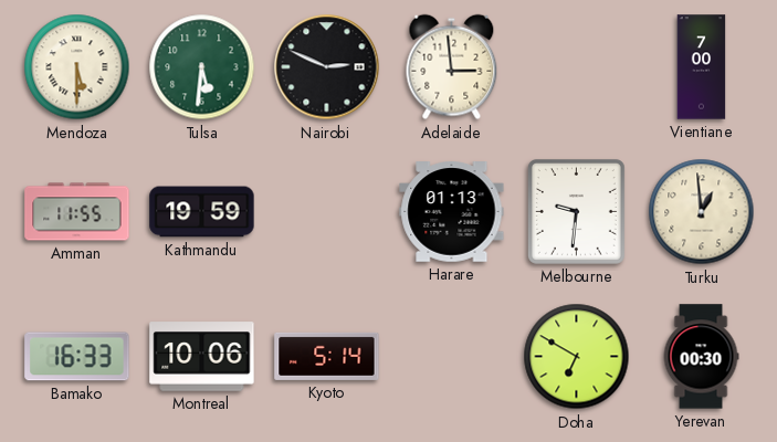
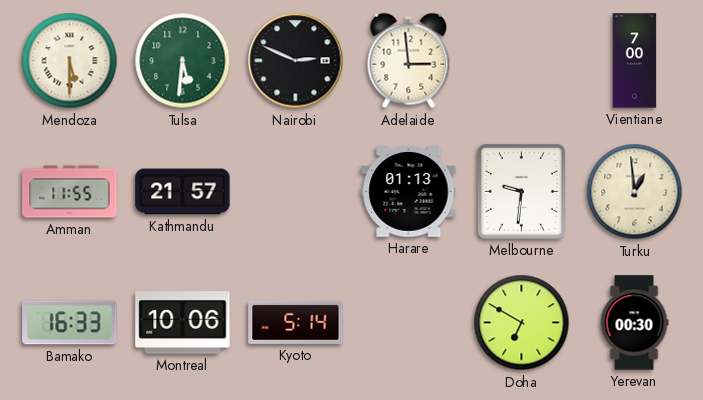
Kathmandu: 19:59 -> 21:57
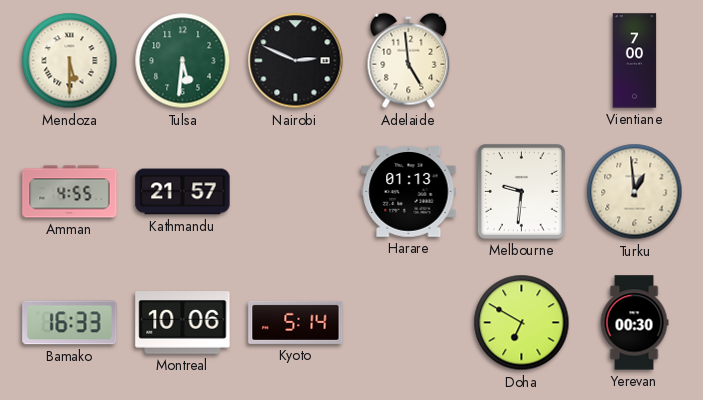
Adelaide: 2:59 -> 4:59
Amman: 11:55 -> 4:55
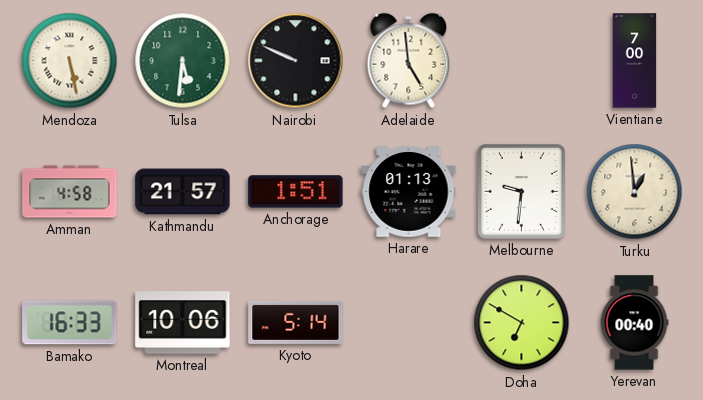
Mendoza: 5:30 -> 5:28
Nairobi: 2:49 -> 9:49
Amman: 4:55 -> 4:58
Anchorage: none -> 1:51
Yerevan: 00:30 -> 00:40
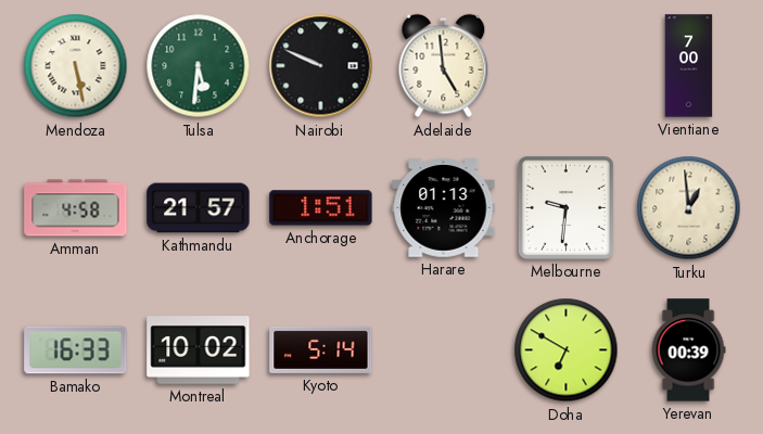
Montreal: 10:06 -> 10:02
Yerevan: 00:40 -> 00:39
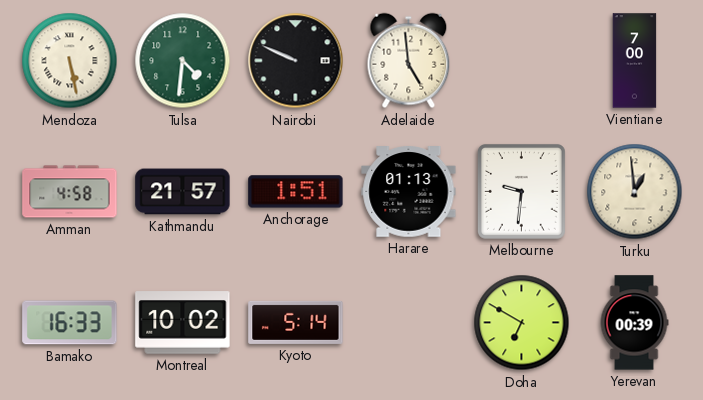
Tulsa: 5:31 -> 4:31
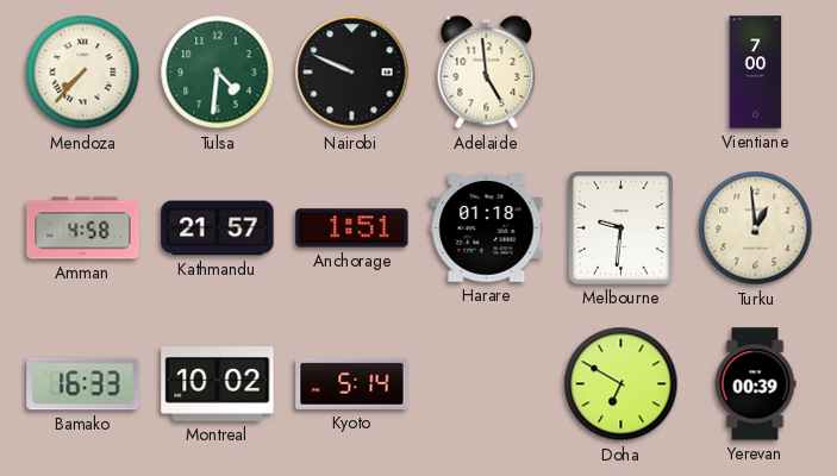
Mendoza: 5:28 -> 7:37
Harare: 01:13 -> 01:18
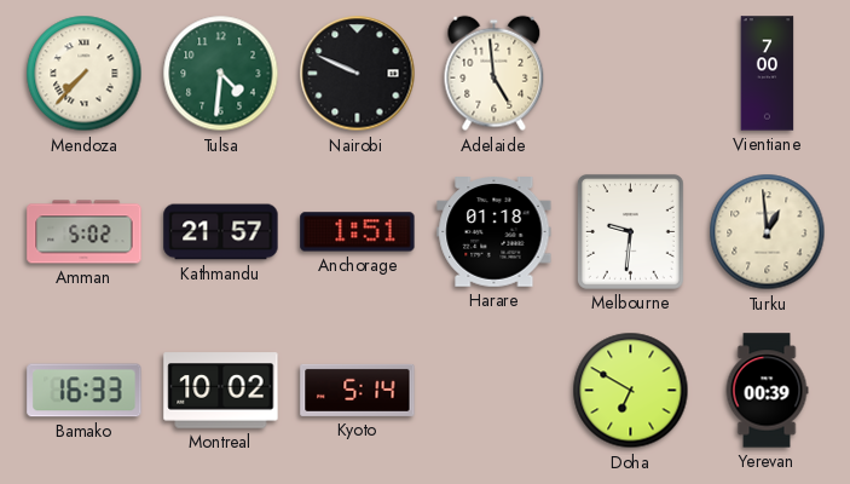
Amman: 4:58 -> 5:02
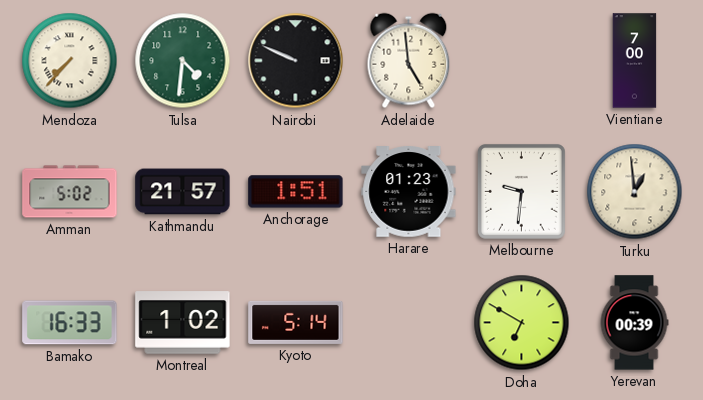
Harare: 01:18 -> 01:23
Montreal: 10:02 -> 1:02
